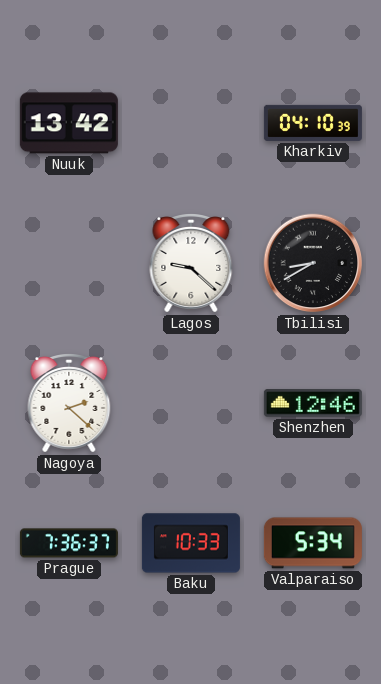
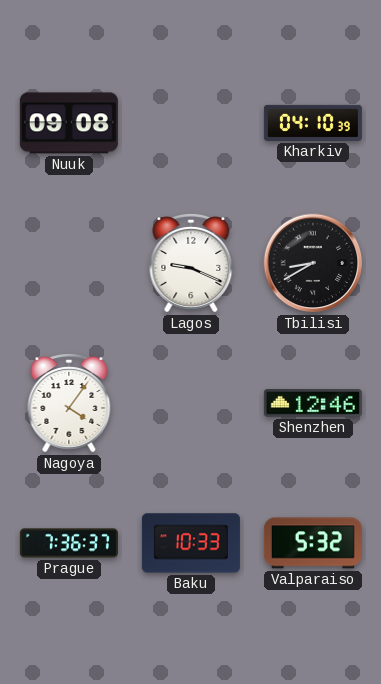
Nuuk: 13:42 -> 09:08
Lagos: 9:22 -> 9:19
Nagoya: 2:22 -> 4:06
Valparaiso: 5:34 -> 5:32
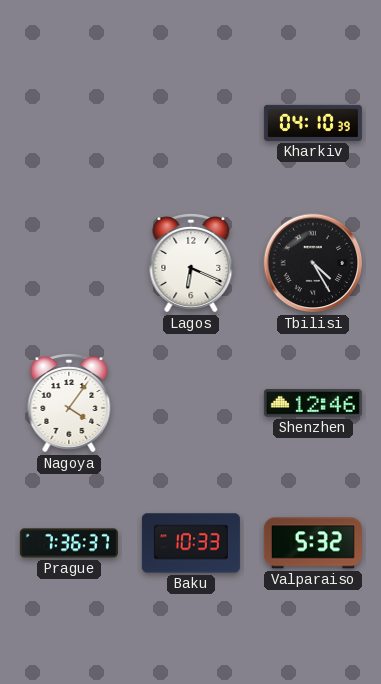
Nuuk: 09:08 -> none
Lagos: 9:19 -> 6:19
Tbilisi: 8:40 -> 4:25
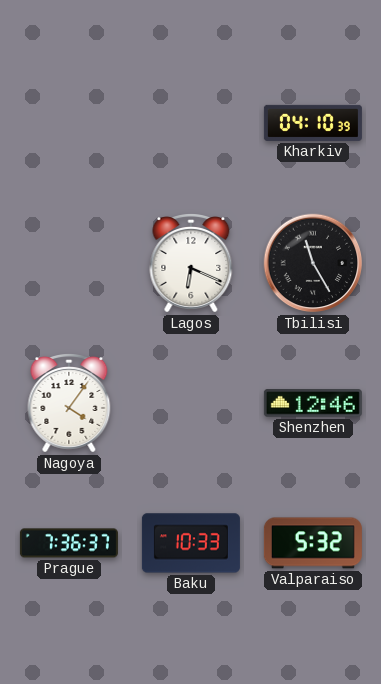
Tbilisi: 4:25 -> 11:25
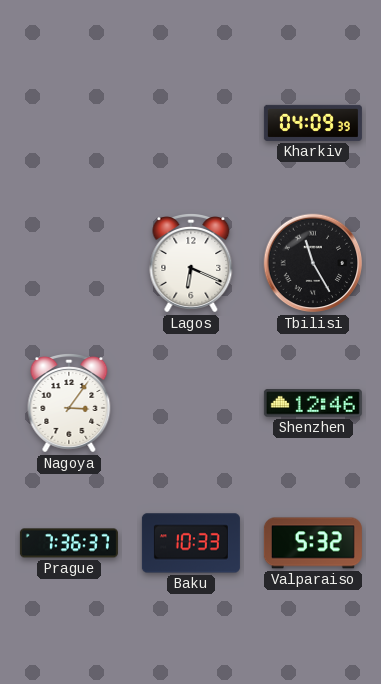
Kharkiv: 04:10 -> 04:09
Nagoya: 4:06 -> 3:06
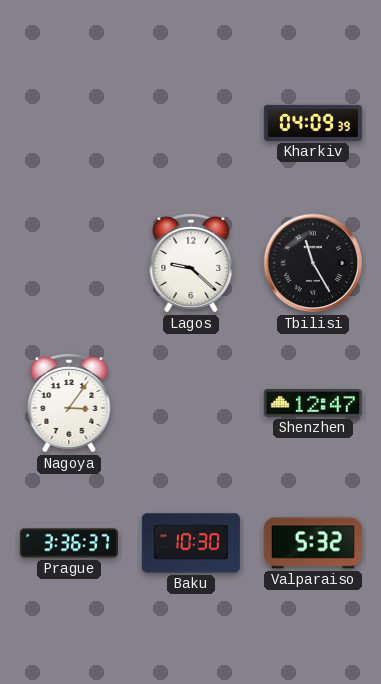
Lagos: 6:19 -> 9:22
Shenzhen: 12:46 -> 12:47
Prague: 7:36 -> 3:36
Baku: 10:33 -> 10:30
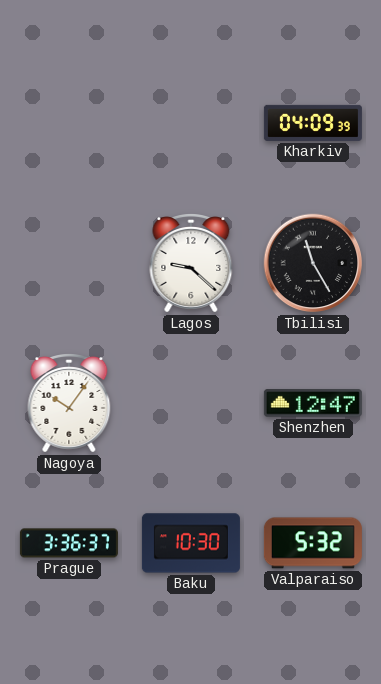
Nagoya: 3:06 -> 10:06
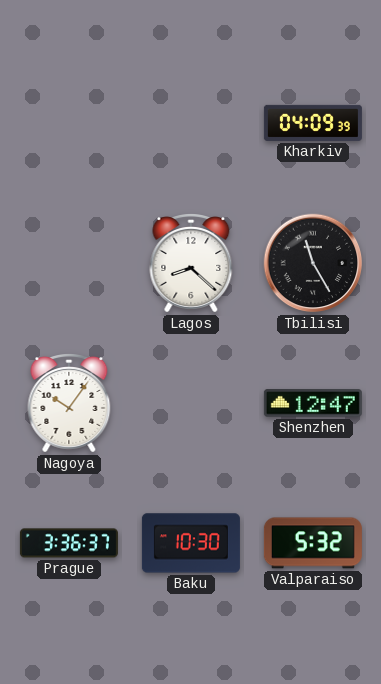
Lagos: 9:22 -> 8:22
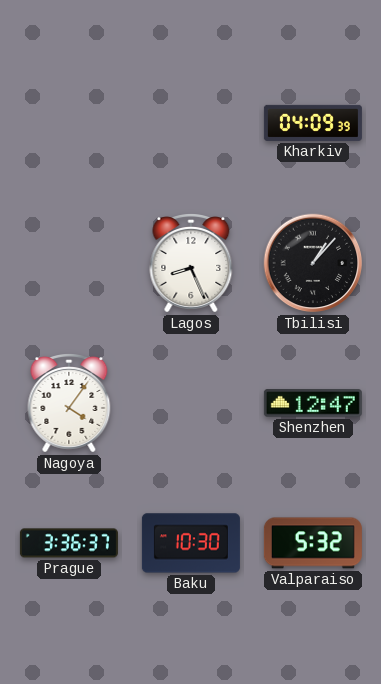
Lagos: 8:22 -> 8:26
Tbilisi: 11:25 -> 1:07
Nagoya: 10:06 -> 4:06
